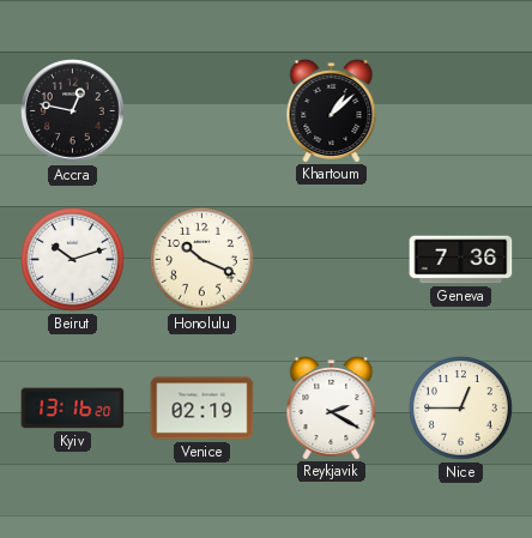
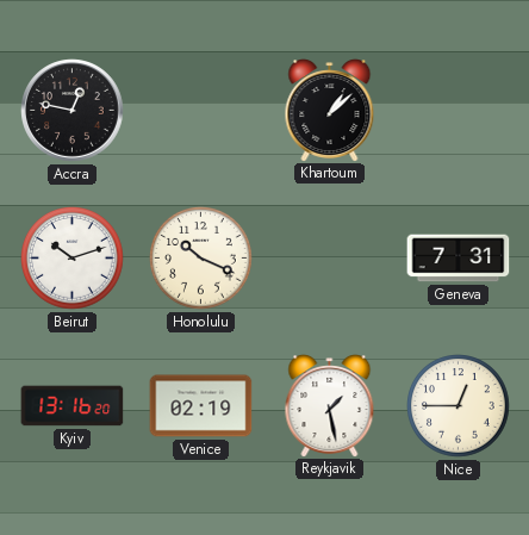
Geneva: 7:36 -> 7:31
Reykjavik: 2:20 -> 1:28
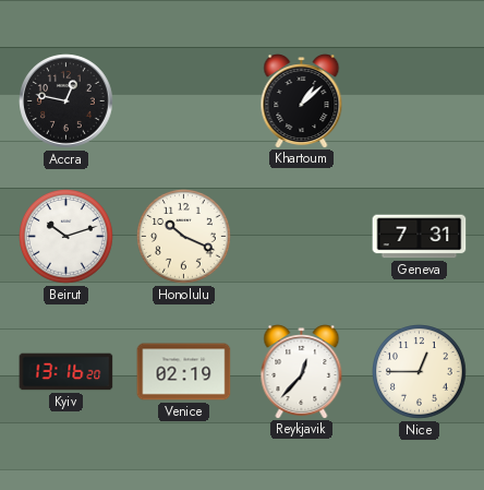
Reykjavik: 1:28 -> 12:37
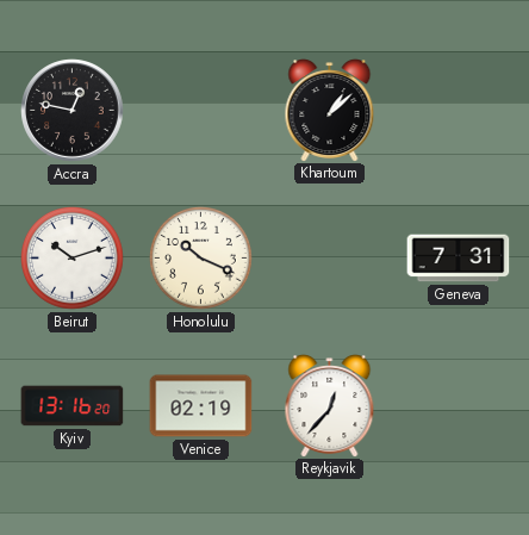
Nice: 12:45 -> none
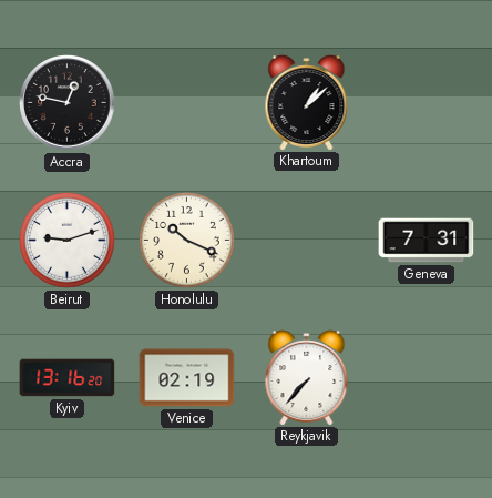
Beirut: 10:12 -> 9:12
Reykjavik: 12:37 -> 7:37
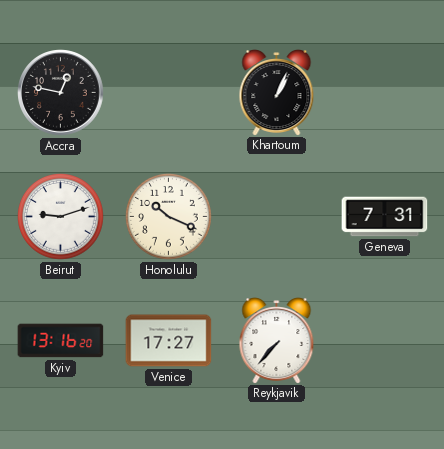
Khartoum: 1:08 -> 1:04
Venice: 02:19 -> 17:27
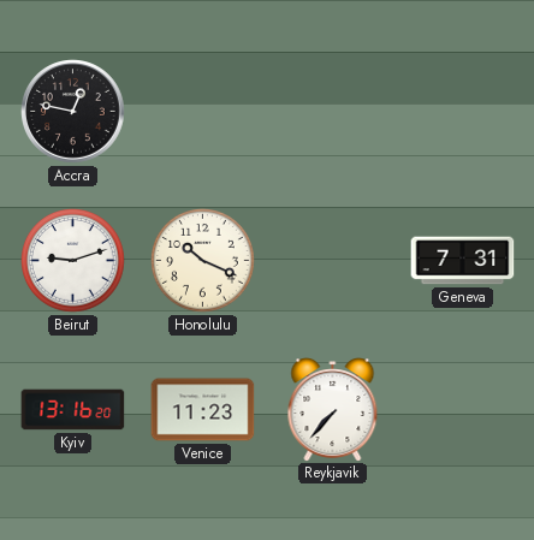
Khartoum: 1:04 -> none
Venice: 17:27 -> 11:23
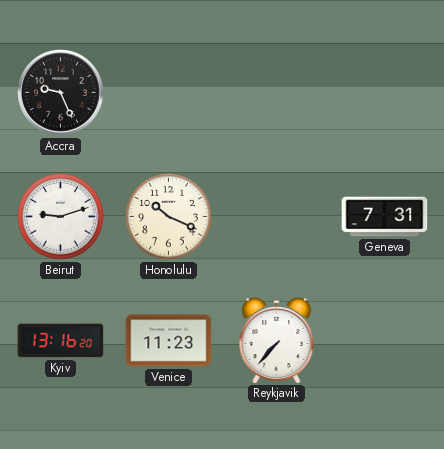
Accra: 12:47 -> 9:26
